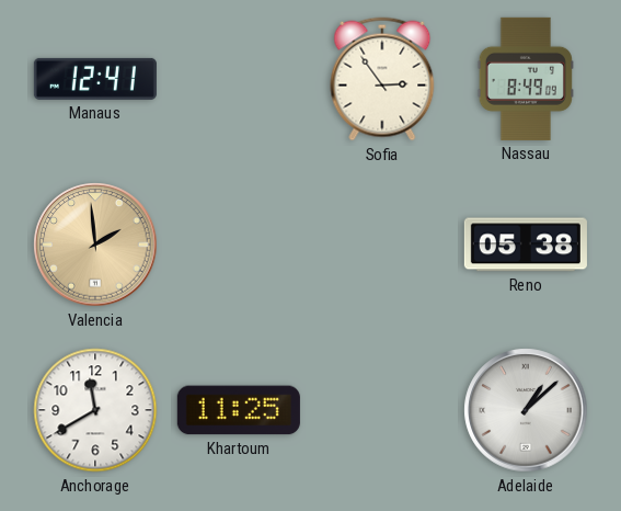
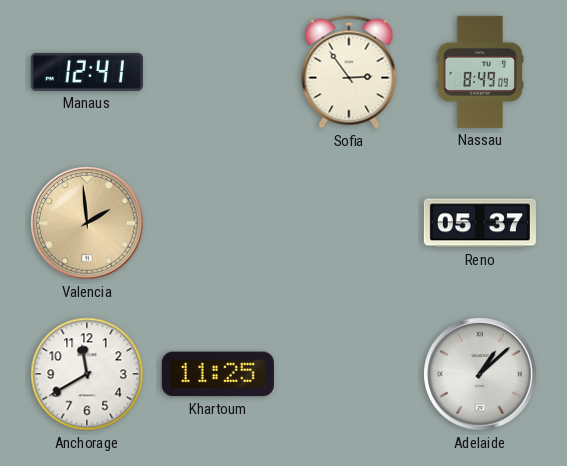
Reno: 05:38 -> 05:37
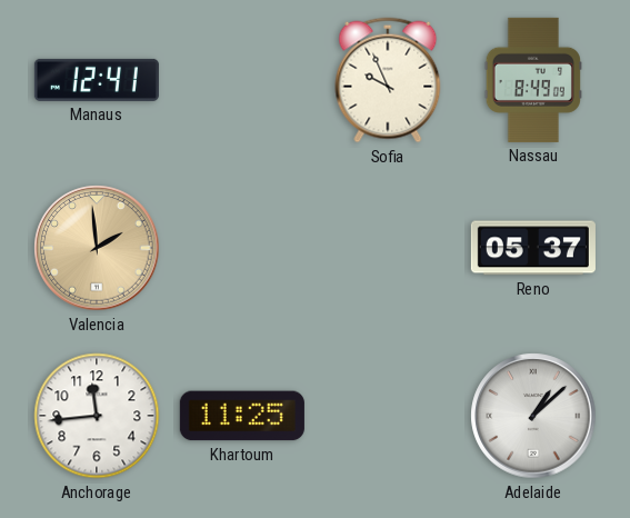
Sofia: 2:54 -> 9:56
Anchorage: 11:40 -> 11:44
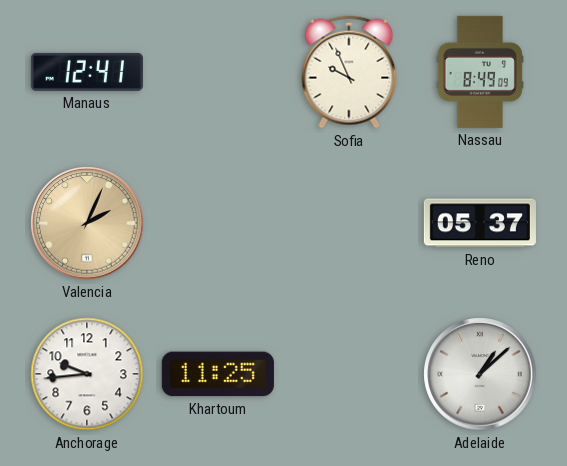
Valencia: 1:59 -> 2:04
Anchorage: 11:44 -> 9:44
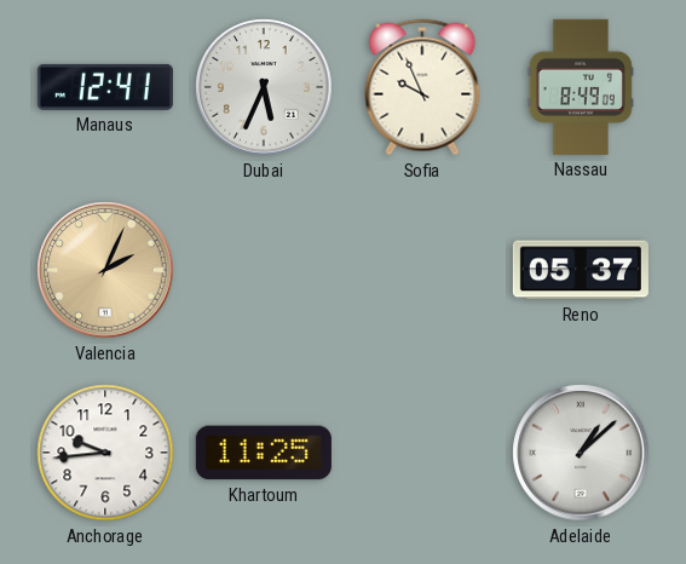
Dubai: none -> 5:34
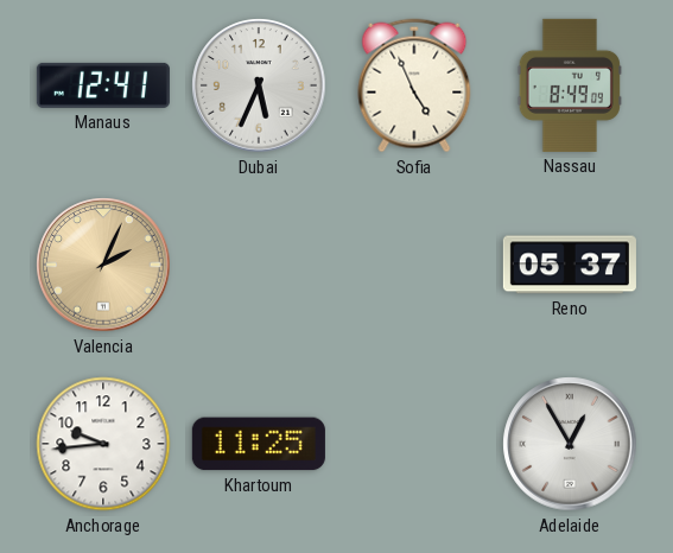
Sofia: 9:56 -> 4:56
Adelaide: 1:08 -> 12:55
